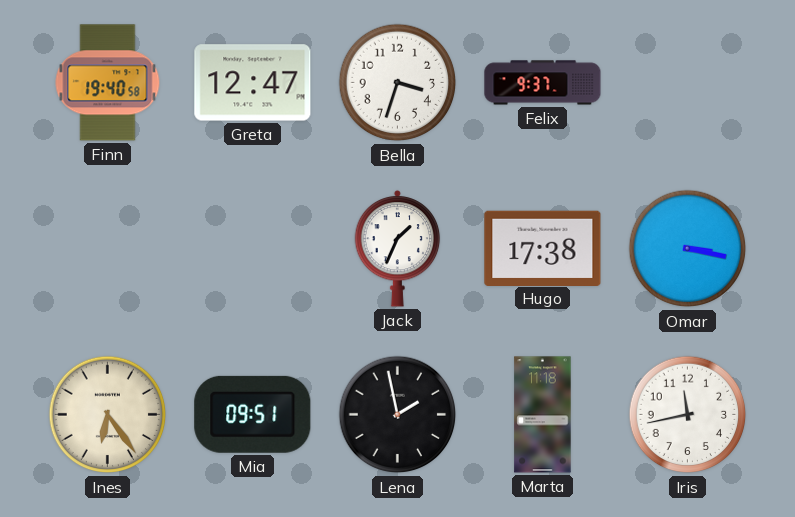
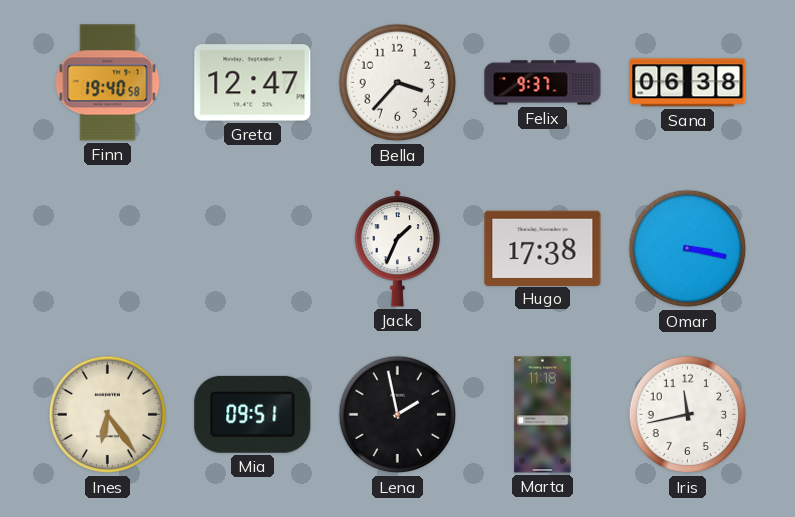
Bella: 3:33 -> 3:37
Sana: none -> 06:38
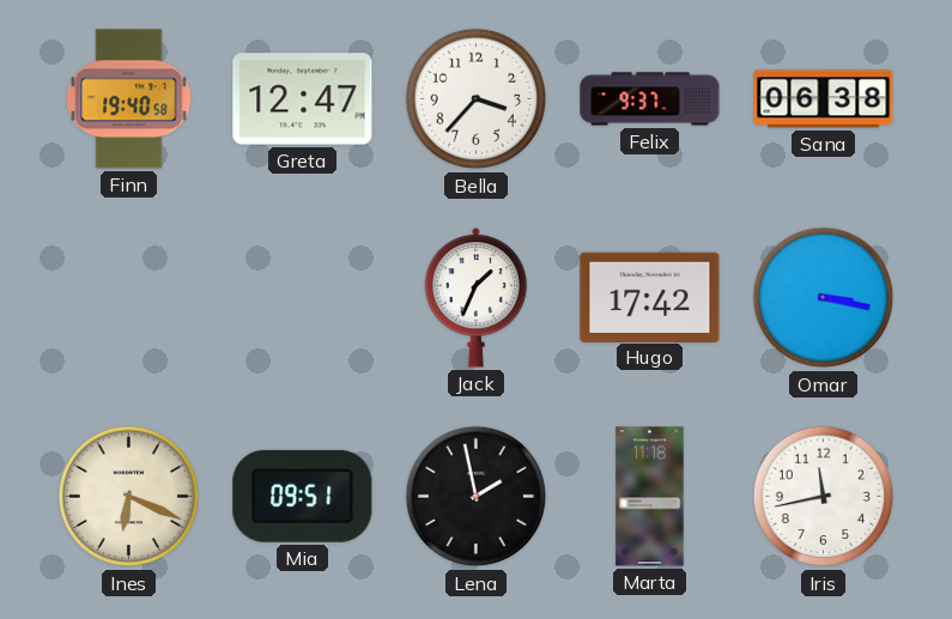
Hugo: 17:38 -> 17:42
Ines: 6:24 -> 6:19
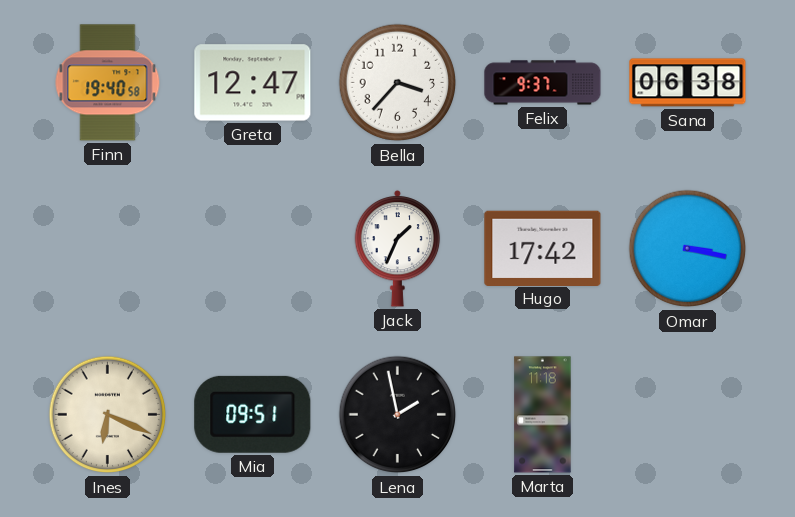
Iris: 11:43 -> none
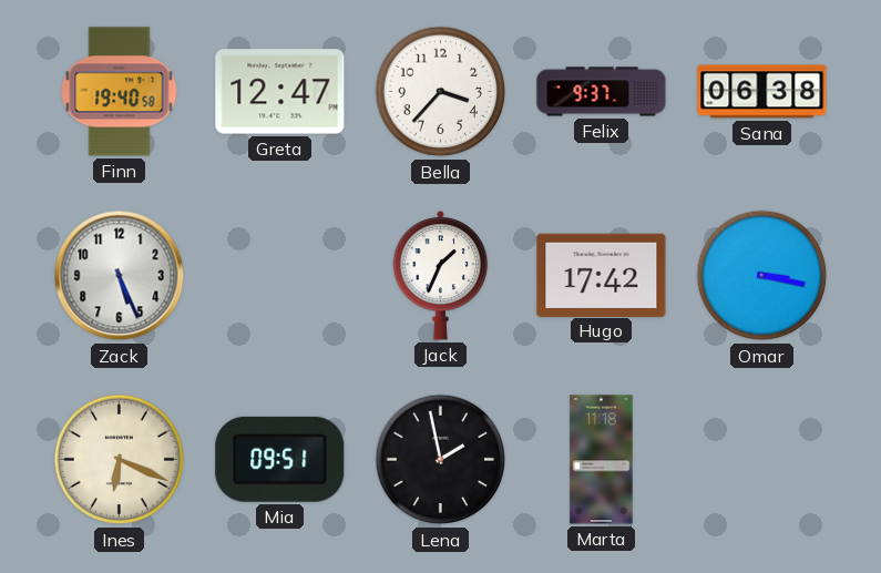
Zack: none -> 5:26
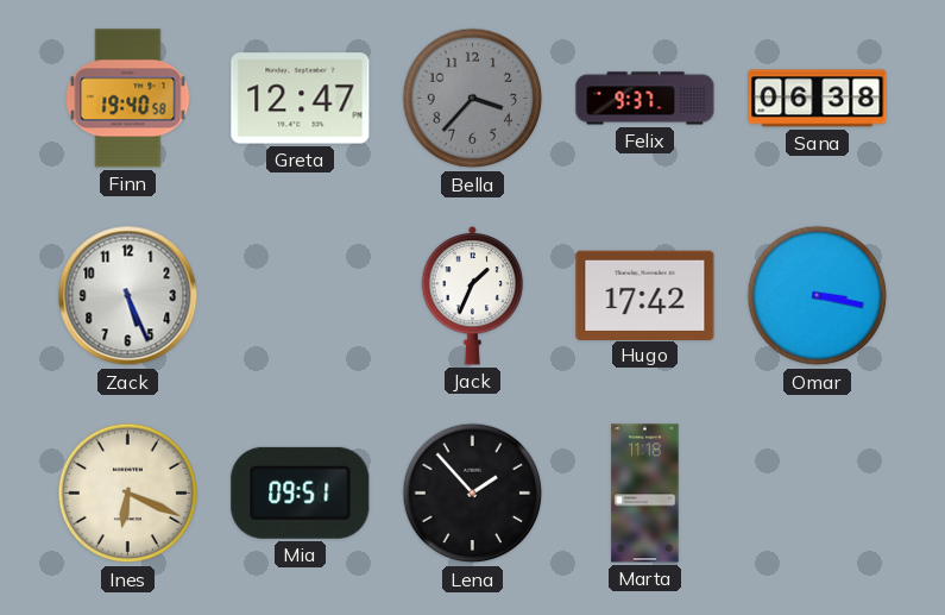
Bella dial: white -> grey
Lena: 1:58 -> 1:53
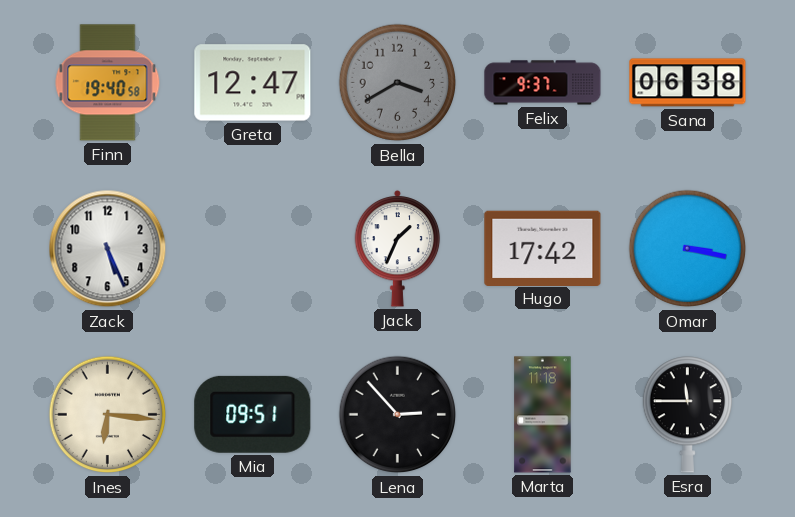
Bella: 3:37 -> 3:40
Ines: 6:19 -> 6:16
Lena: 1:53 -> 2:53
Esra: none -> 11:45
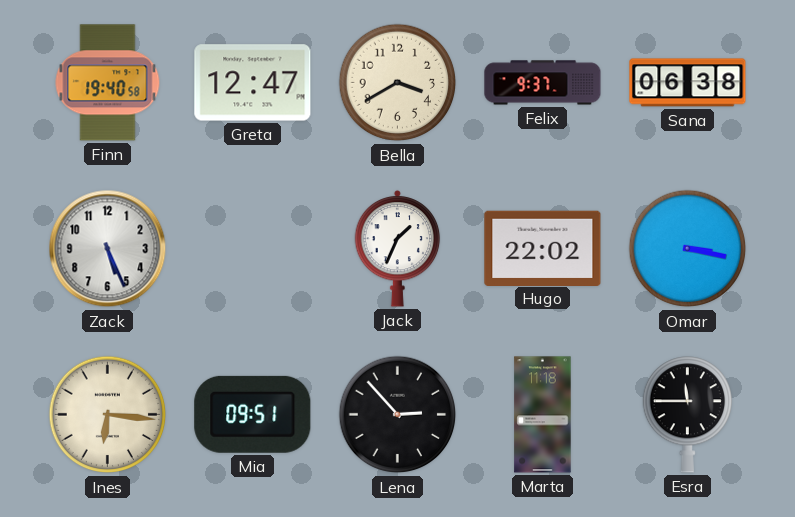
Bella dial: grey -> cream
Hugo: 17:42 -> 22:02
